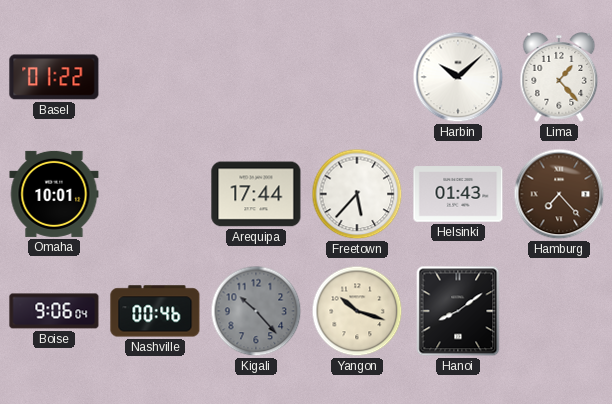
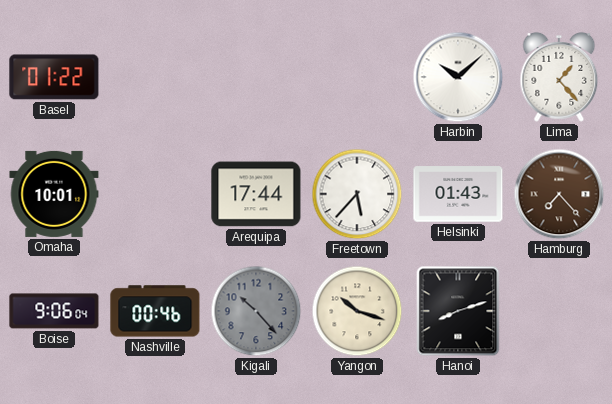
Hanoi: 8:09 -> 8:12
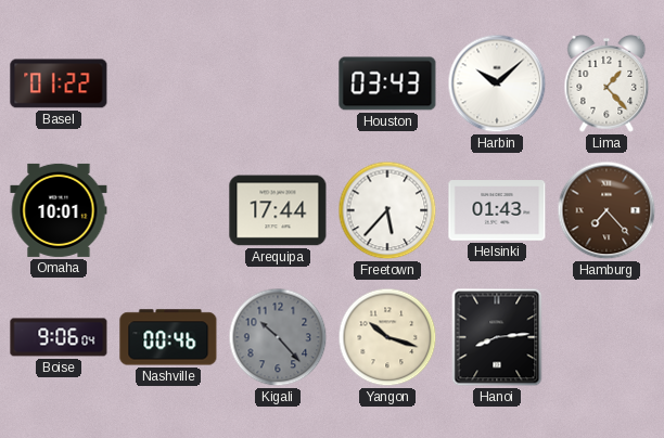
Houston: none -> 03:43
Hanoi: 8:12 -> 8:14
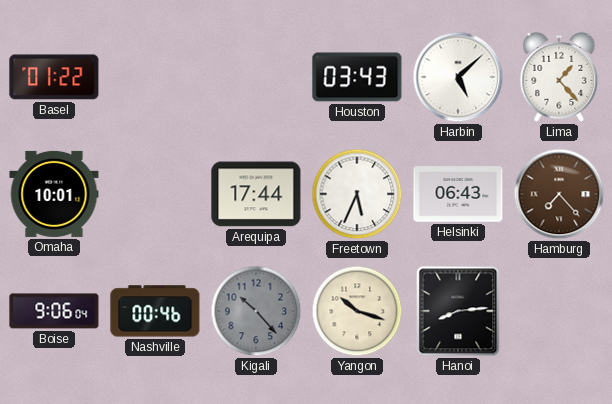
Harbin: 10:08 -> 5:08
Freetown: 5:37 -> 5:34
Helsinki: 01:43 -> 06:43
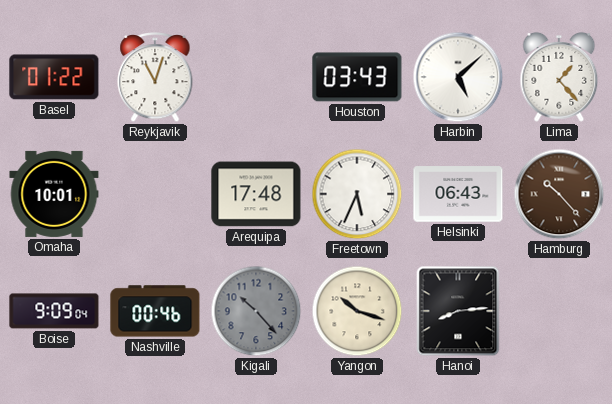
Reykjavik: none -> 11:03
Arequipa: 17:44 -> 17:48
Hamburg: 7:23 -> 10:23
Boise: 9:06 -> 9:09
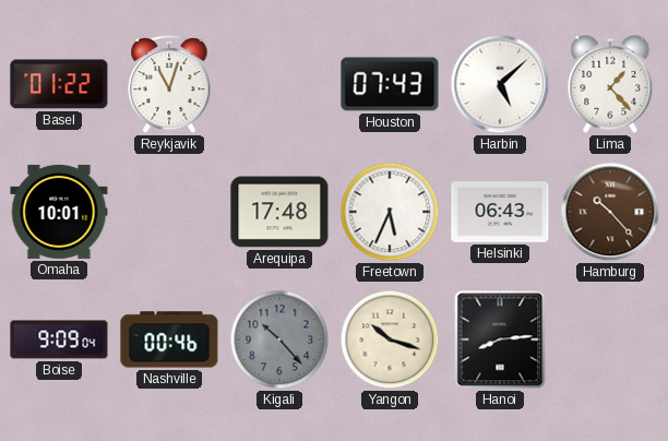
Houston: 03:43 -> 07:43
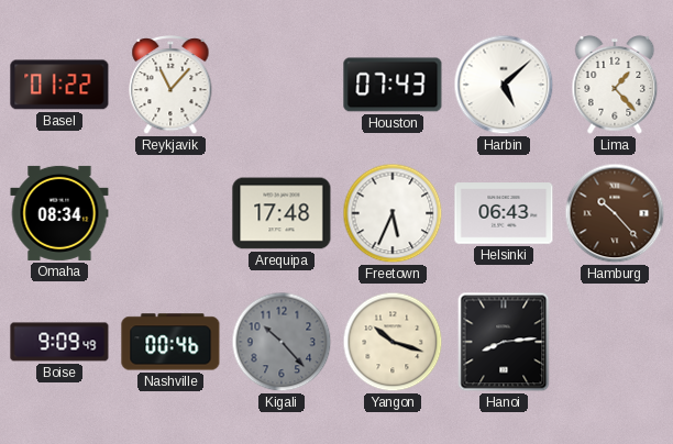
Reykjavik: 11:03 -> 11:07
Omaha: 10:01 -> 08:34
Boise: 9:09:04 -> 9:09:49
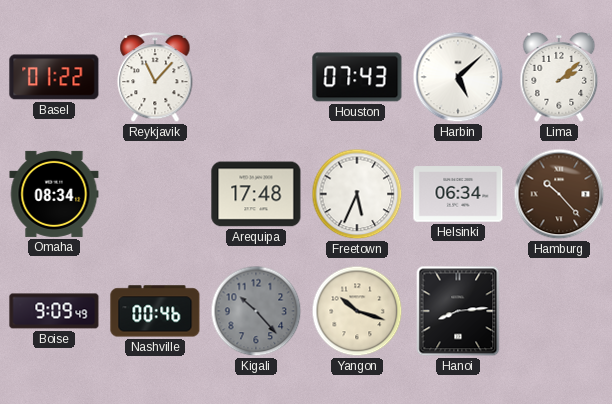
Lima: 1:23 -> 2:08
Helsinki: 06:43 -> 06:34
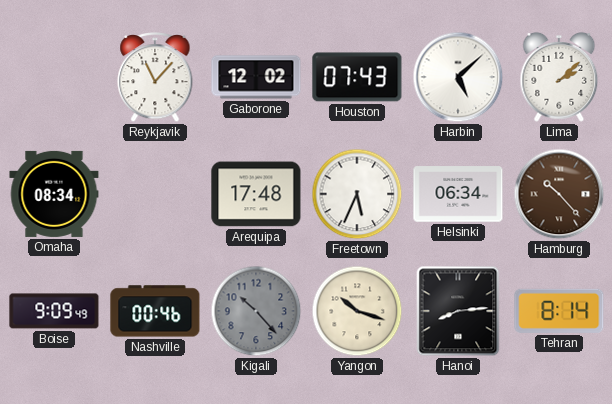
Basel: 01:22 -> none
Gaborone: none -> 12:02
Tehran: none -> 8:14
